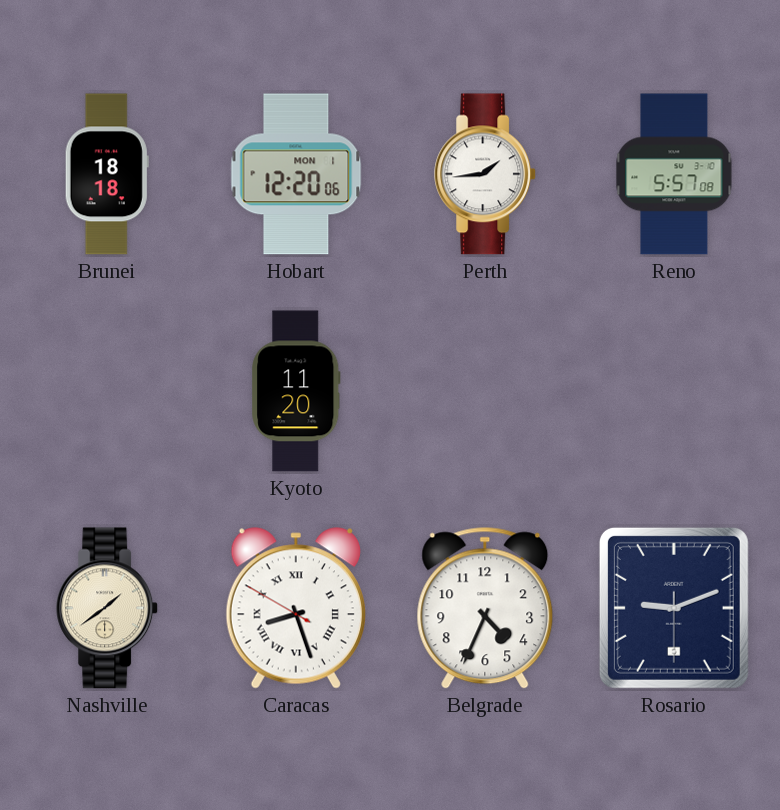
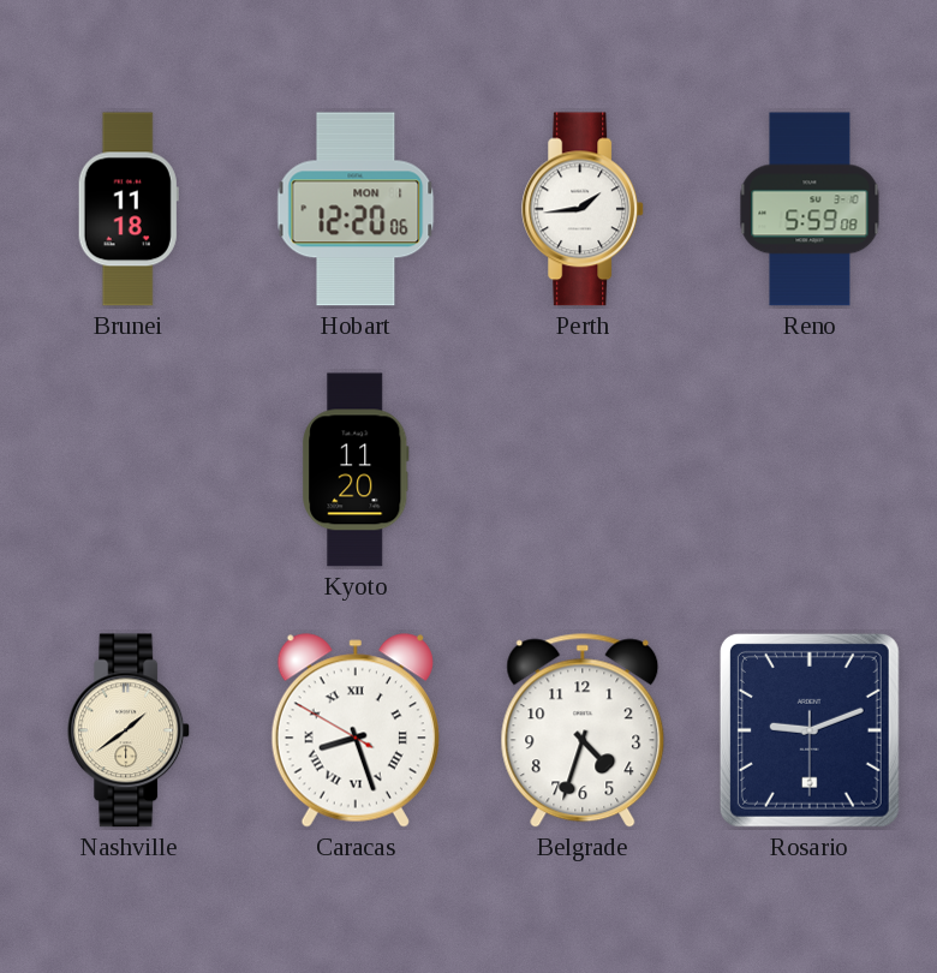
Brunei: 18:18 -> 11:18
Reno: 5:57 -> 5:59
Belgrade: 4:34 -> 4:33
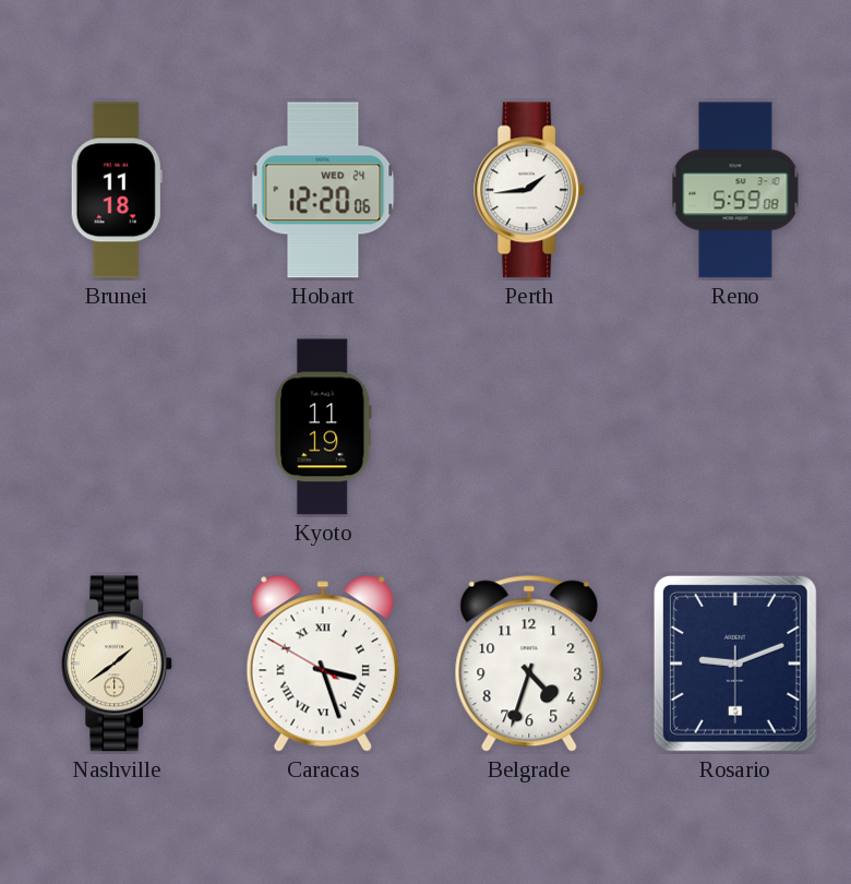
Hobart date: MON 1 -> WED 24
Kyoto: 11:20 -> 11:19
Caracas: 8:26 -> 3:26
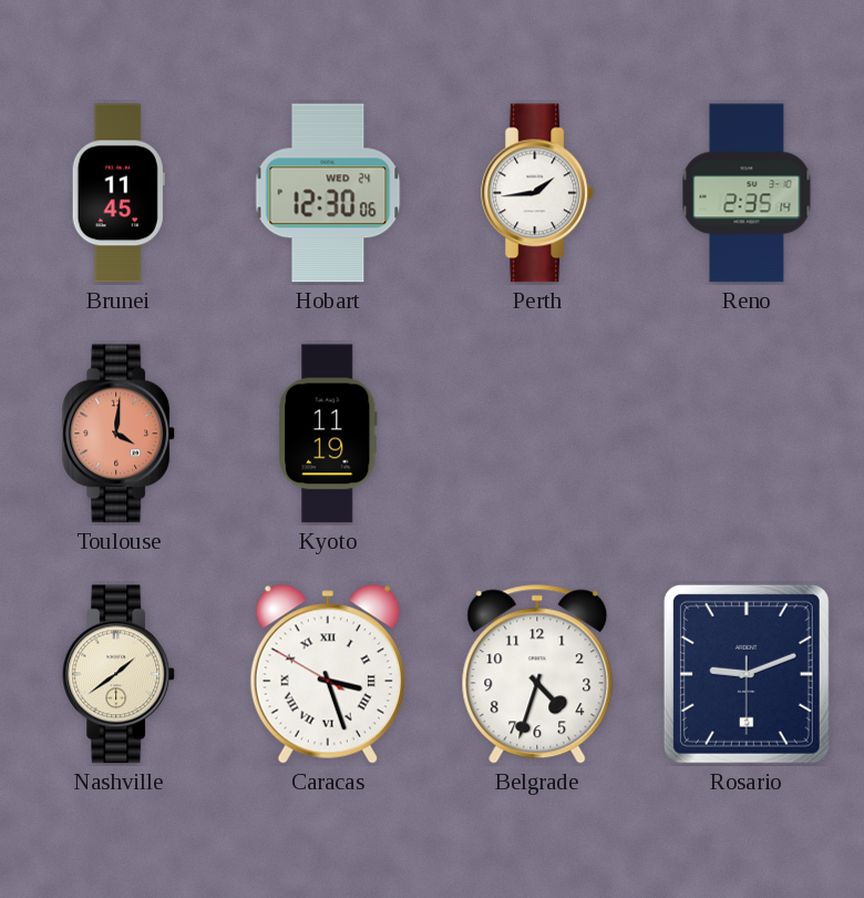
Brunei: 11:18 -> 11:45
Hobart: 12:20 -> 12:30
Reno: 5:59 -> 2:35
Toulouse: none -> 4:01
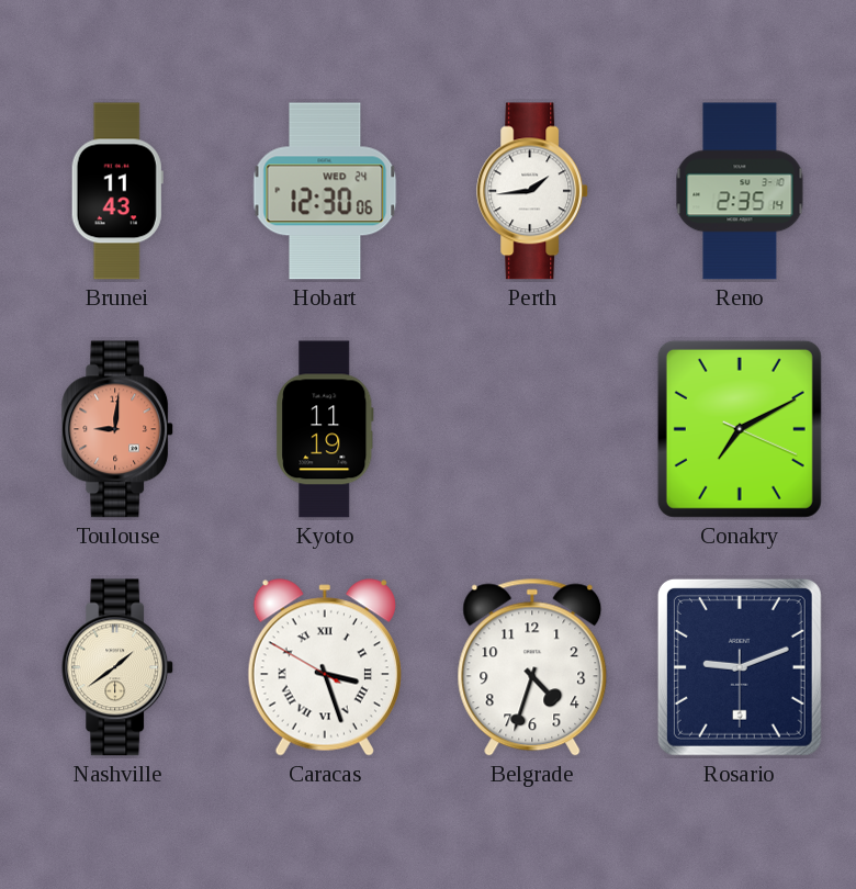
Brunei: 11:45 -> 11:43
Toulouse: 4:01 -> 9:01
Conakry: none -> 7:10
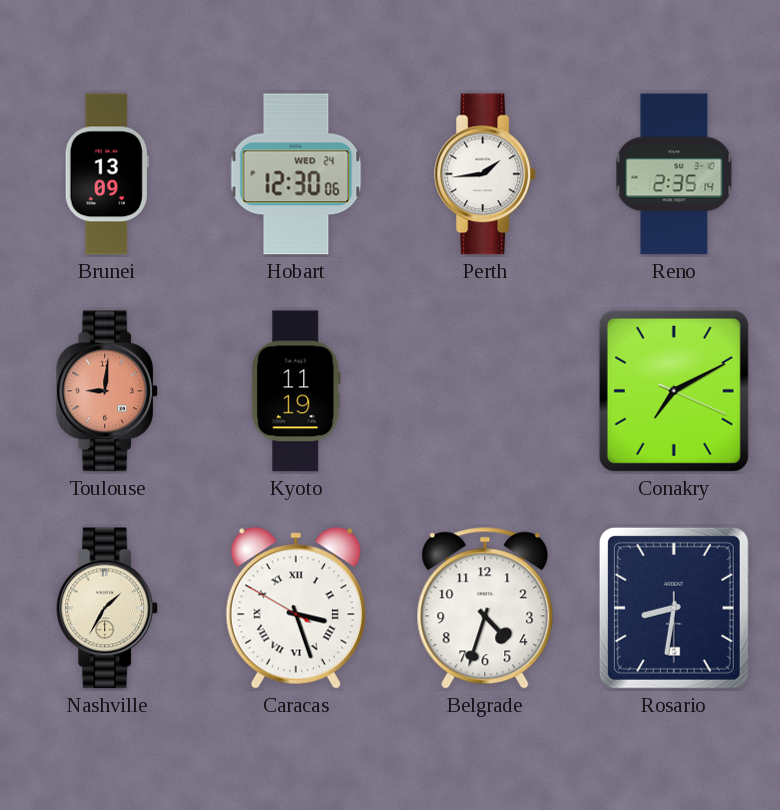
Brunei: 11:43 -> 13:09
Nashville: 1:39 -> 1:35
Rosario: 9:11 -> 8:31
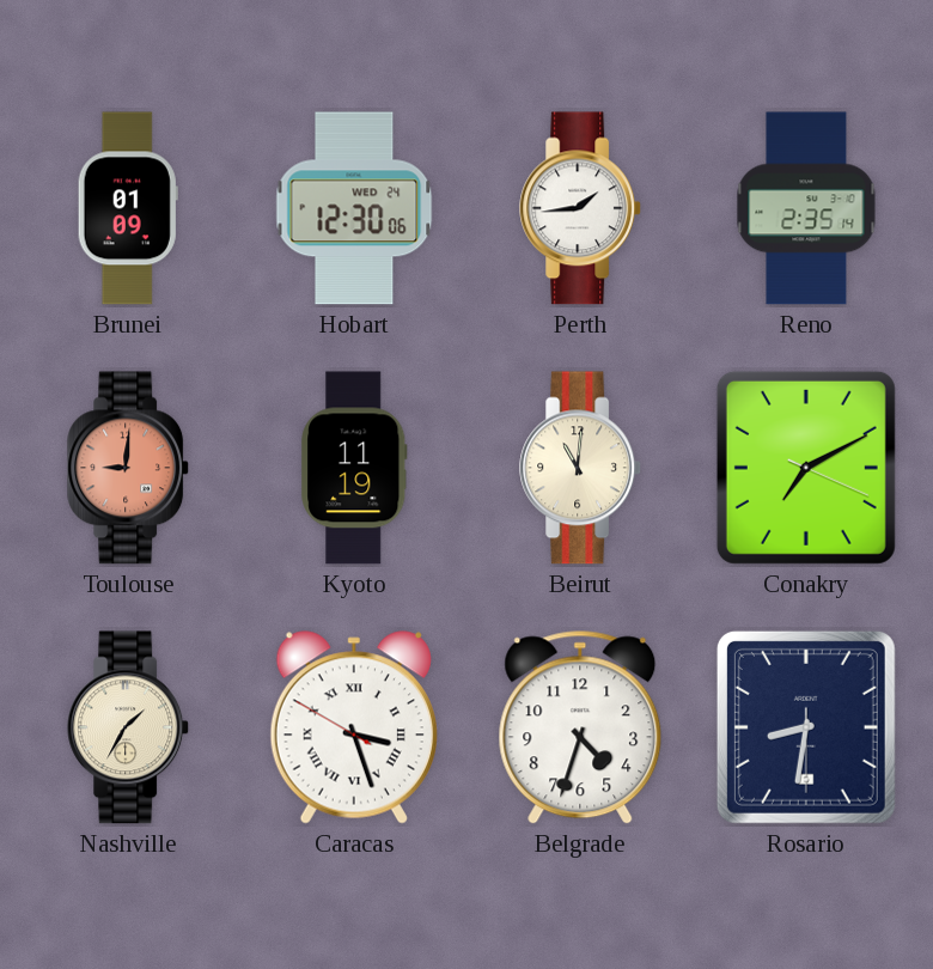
Brunei: 13:09 -> 01:09
Beirut: none -> 11:01
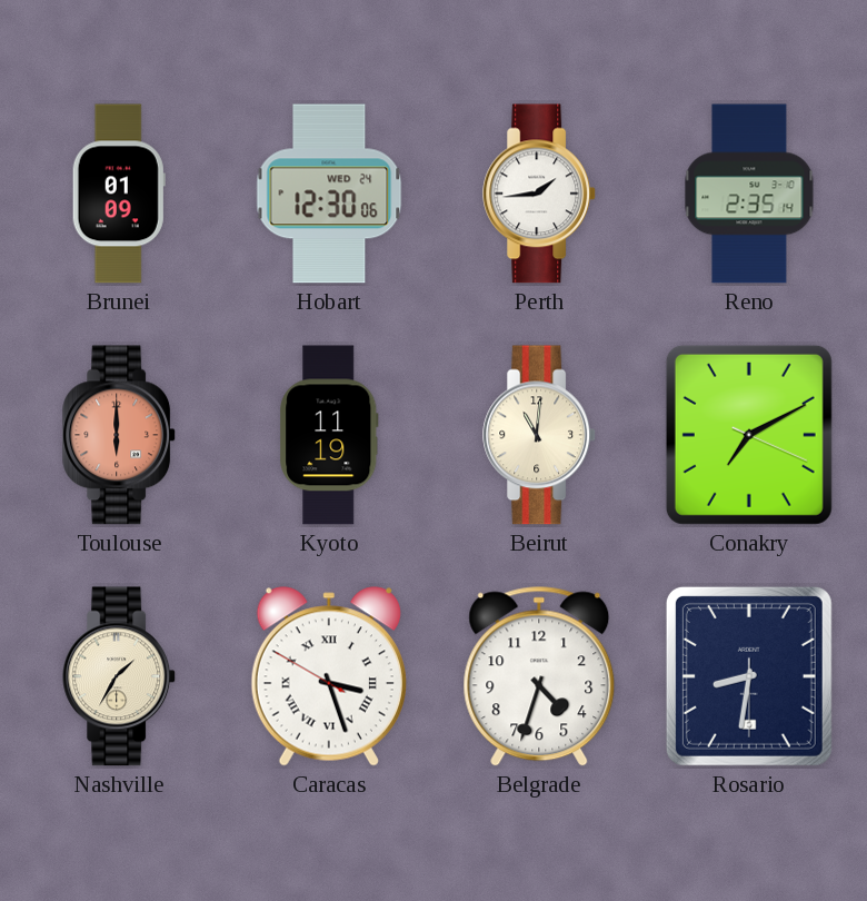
Toulouse: 9:01 -> 6:00
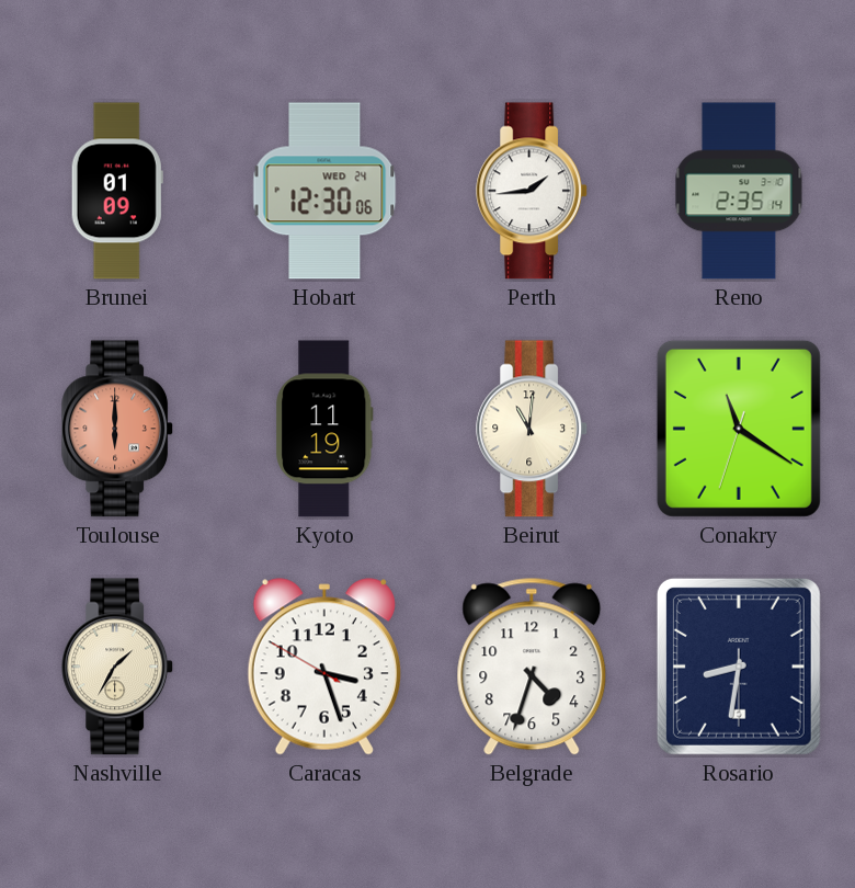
Conakry: 7:10 -> 11:20
Caracas numerals: Roman -> Arabic
